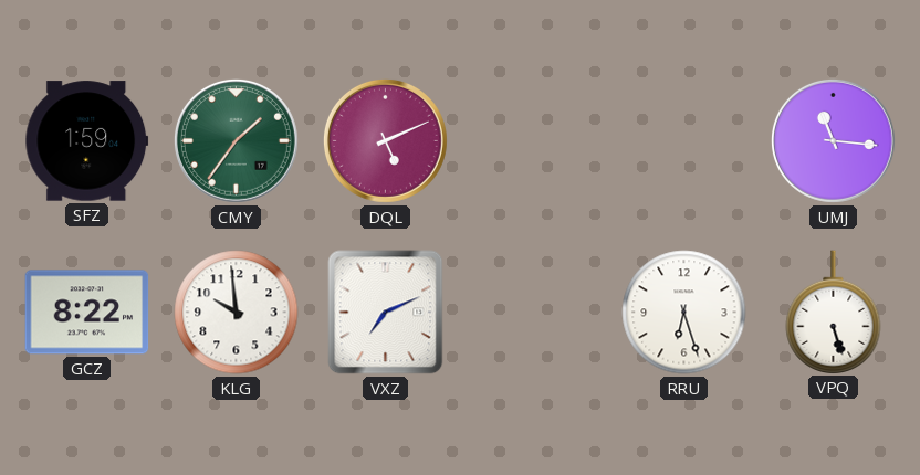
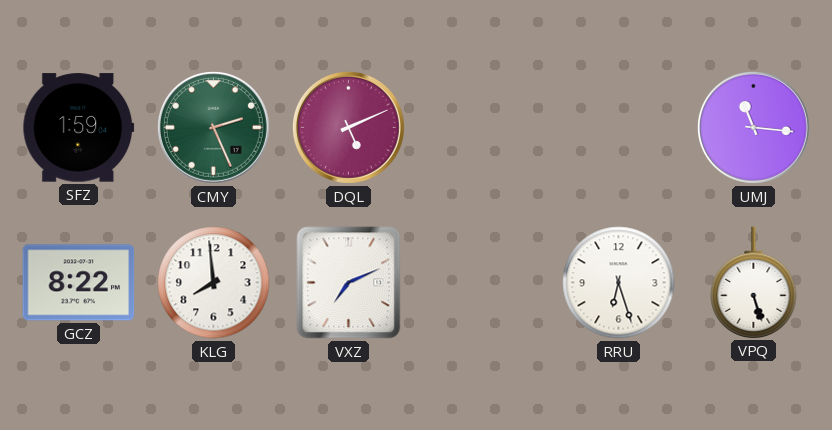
CMY: 1:36 -> 2:26
KLG: 9:59 -> 7:59
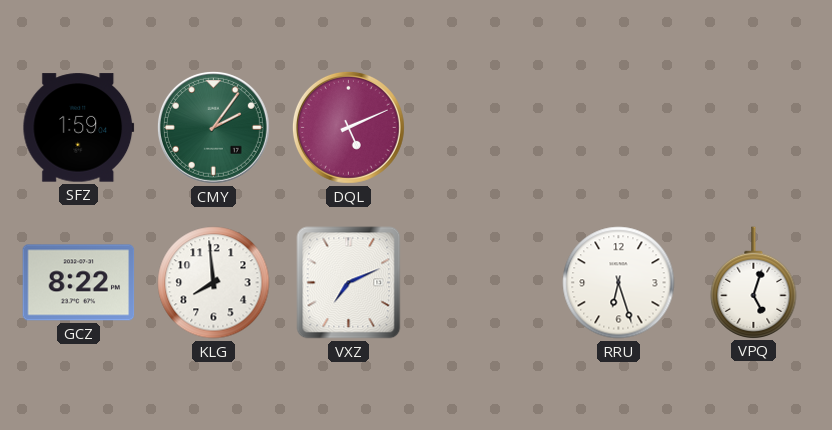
CMY: 2:26 -> 2:06
UMJ: 11:16 -> none
VPQ: 5:27 -> 5:03
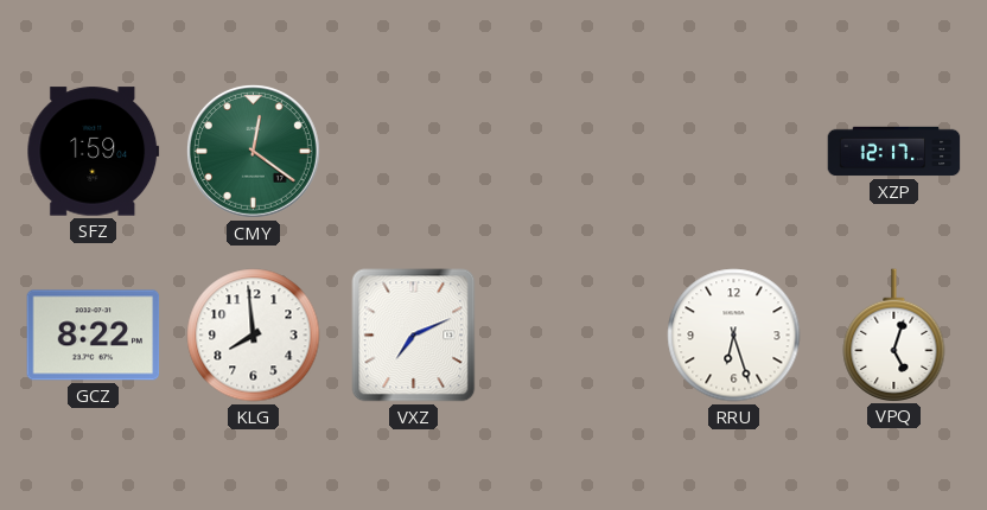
CMY: 2:06 -> 12:21
DQL: 5:11 -> none
XZP: none -> 12:17
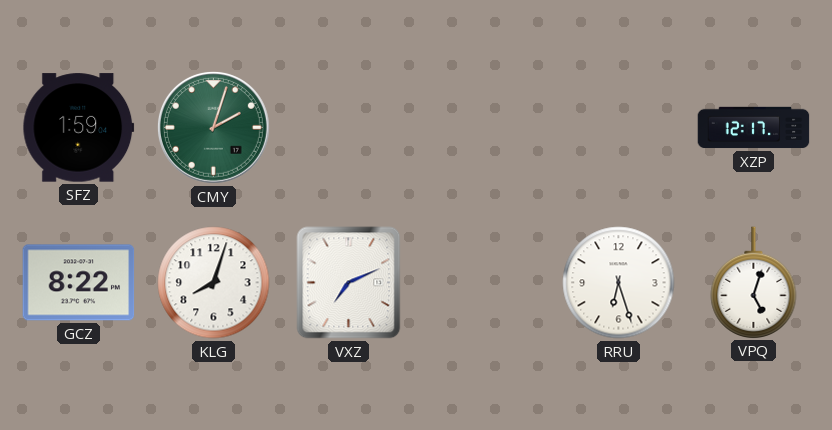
CMY: 12:21 -> 2:03
KLG: 7:59 -> 8:03
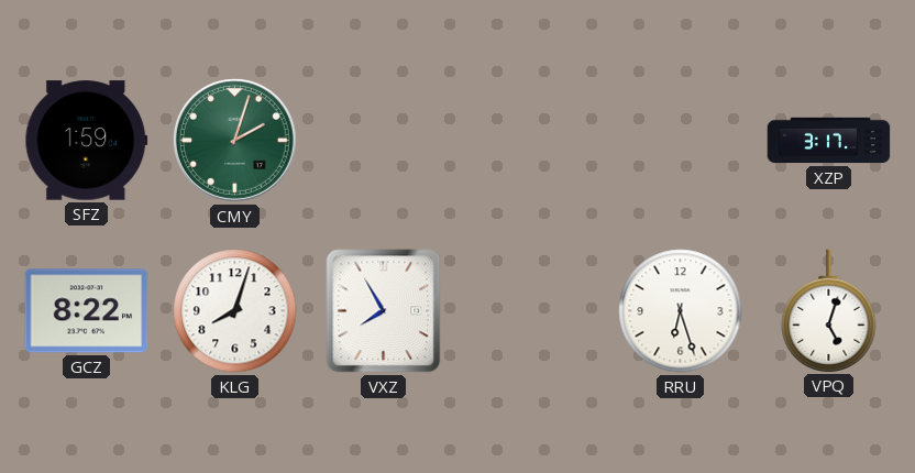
XZP: 12:17 -> 3:17
VXZ: 7:11 -> 7:55
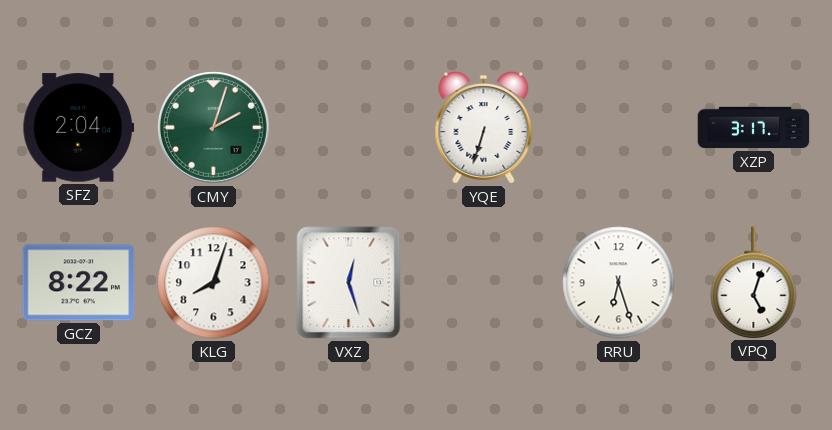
SFZ: 1:59 -> 2:04
YQE: none -> 6:33
VXZ: 7:55 -> 12:27
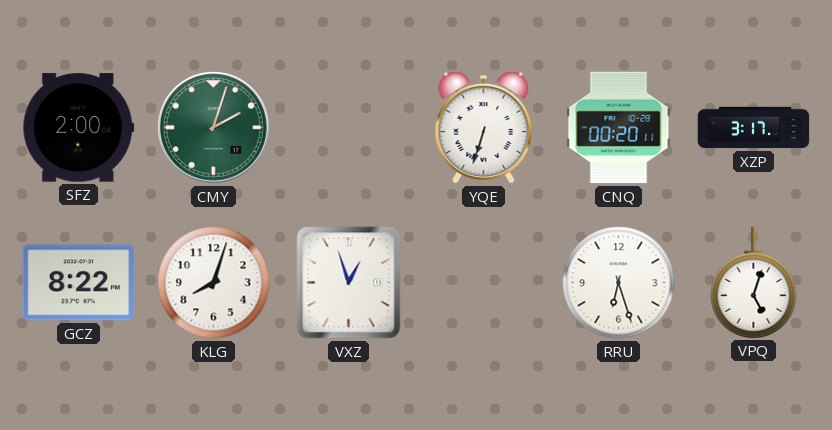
SFZ: 2:04 -> 2:00
CNQ: none -> 00:20
VXZ: 12:27 -> 12:57
